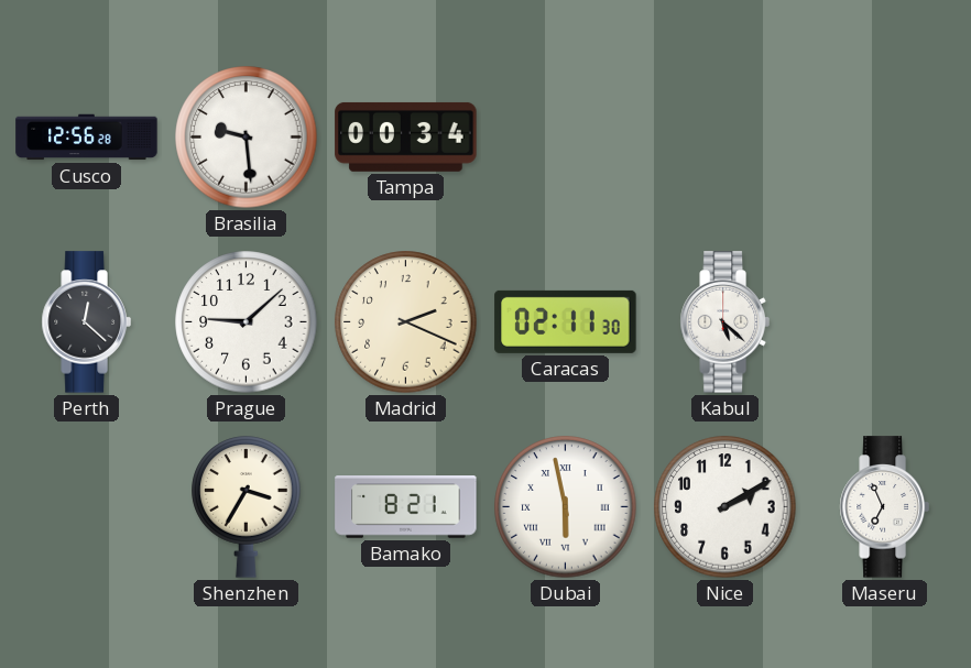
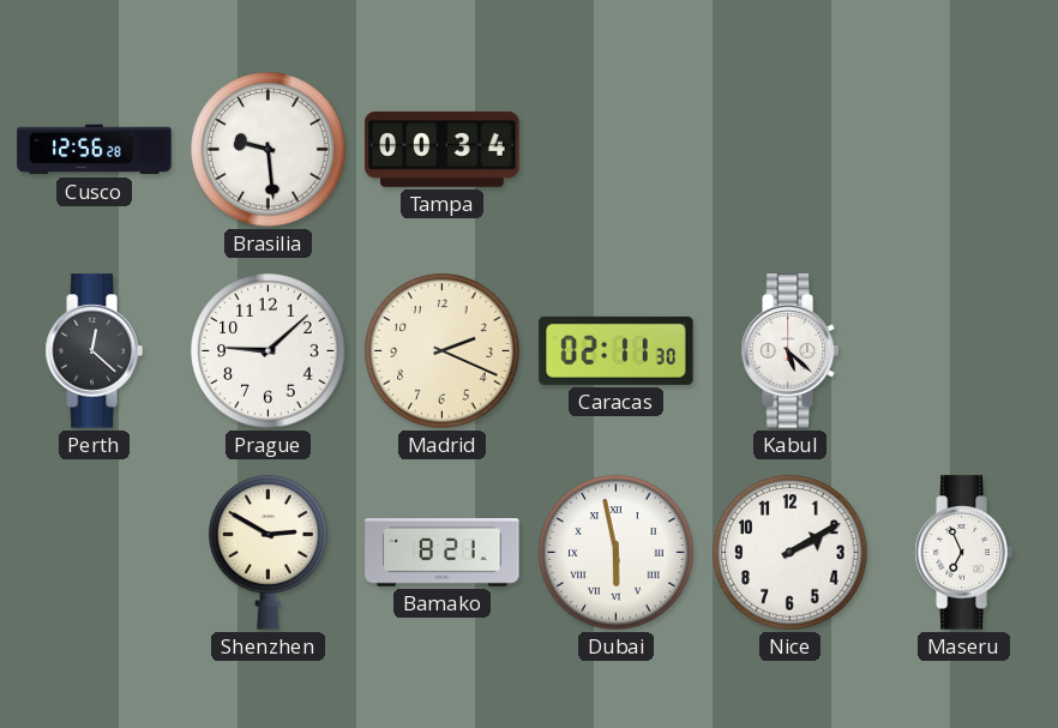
Shenzhen: 3:35 -> 2:50
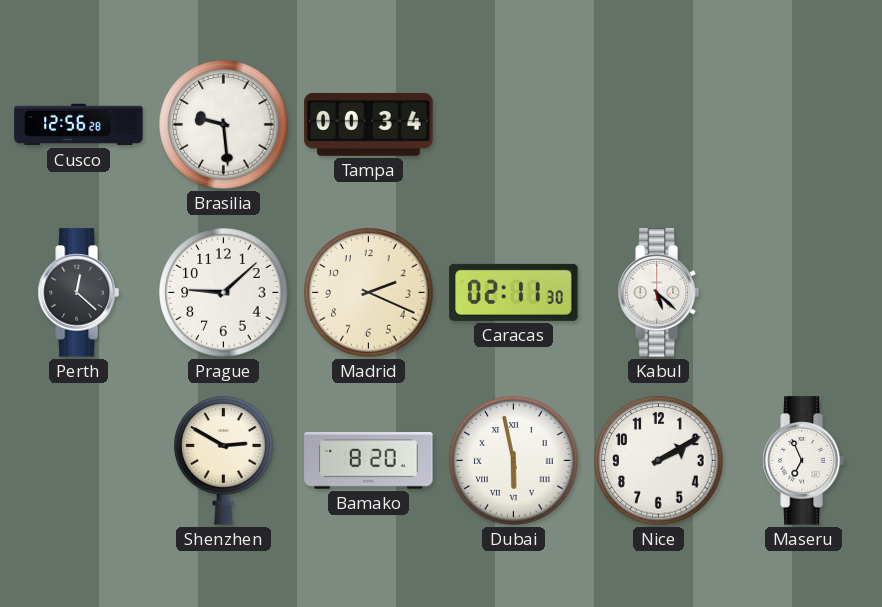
Bamako: 8:21 -> 8:20
